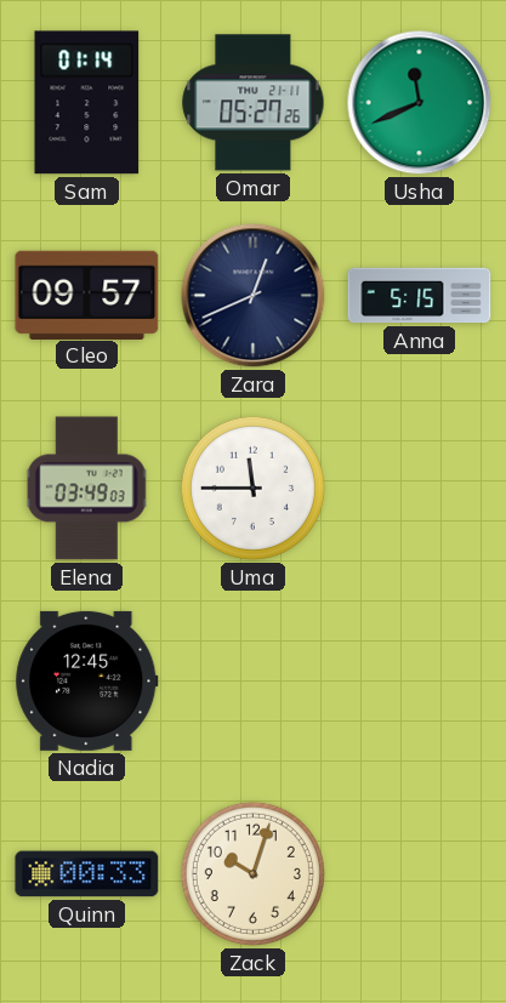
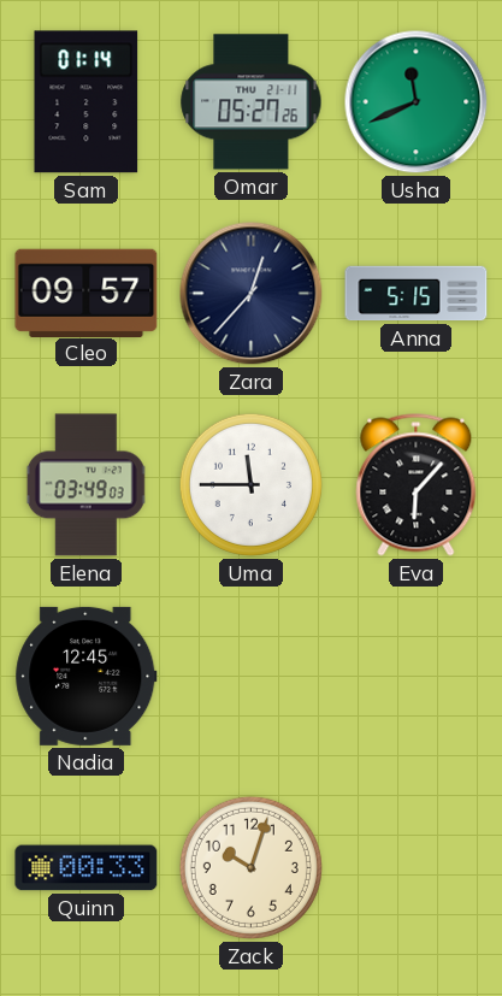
Zara: 12:41 -> 12:37
Eva: none -> 6:07
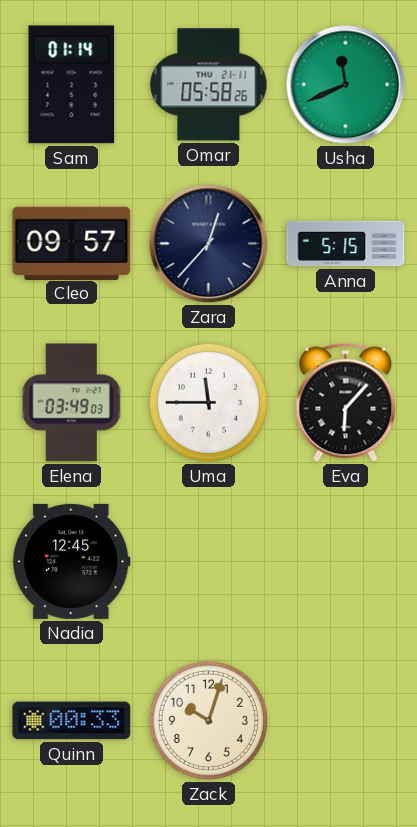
Omar: 05:27 -> 05:58
